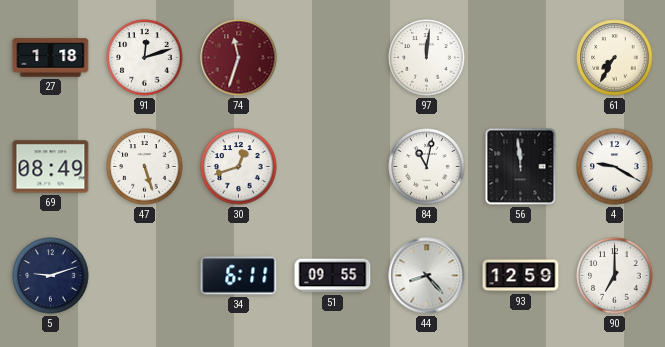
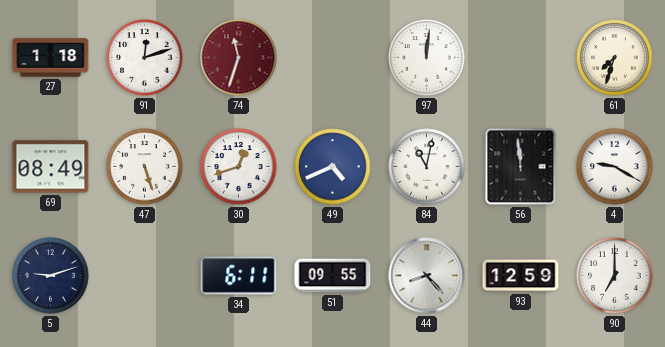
61: 7:35 -> 7:33
49: none -> 4:41
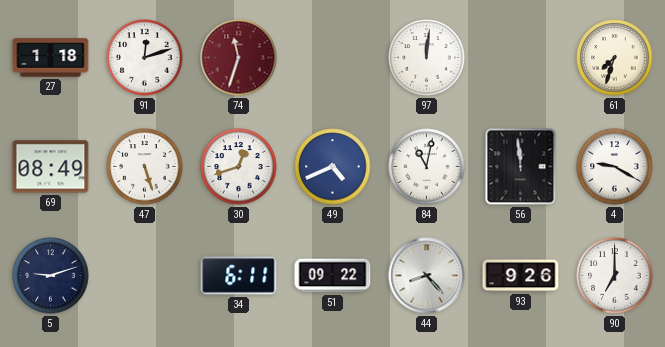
51: 09:55 -> 09:22
93: 12:59 -> 9:26
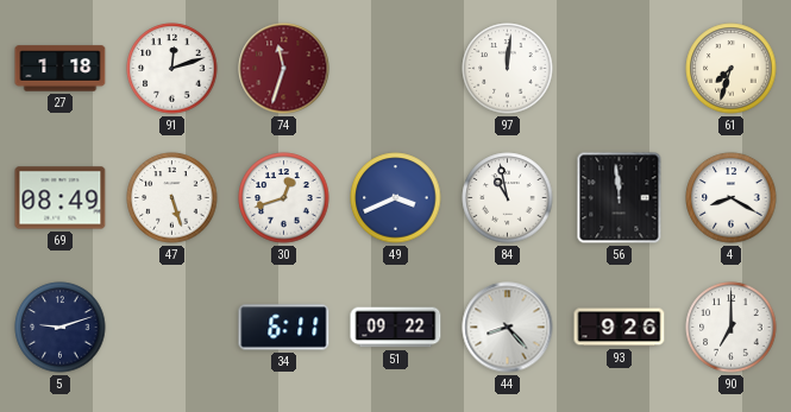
49: 4:41 -> 3:41
84: 11:02 -> 10:58
4: 9:20 -> 8:20
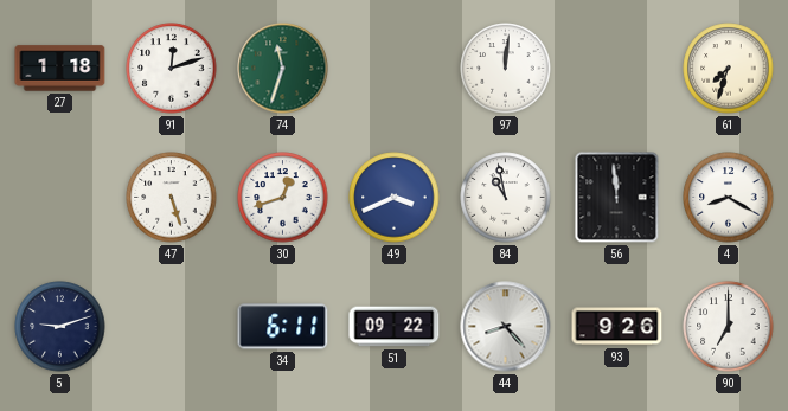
74 dial: burgundy -> green
69: 08:49 -> none
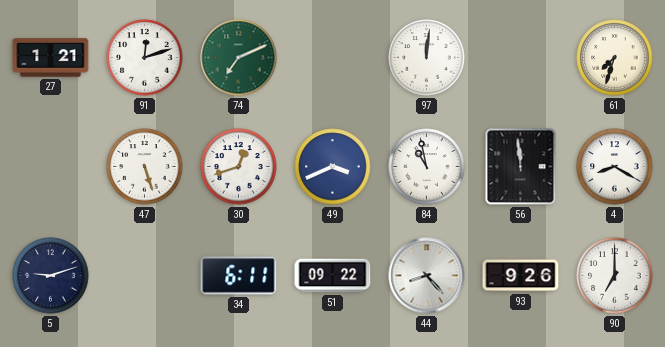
27: 1:18 -> 1:21
74: 11:33 -> 7:11
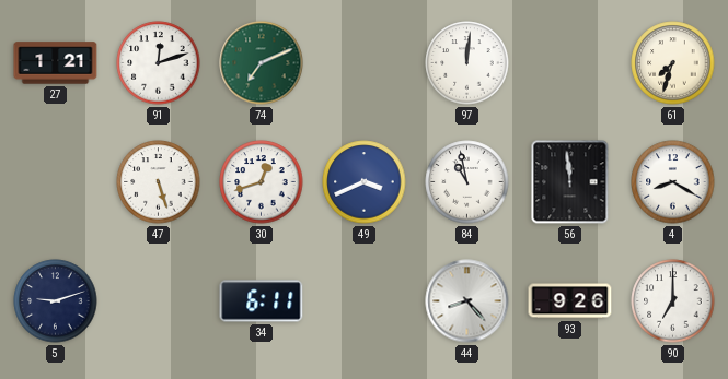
51: 09:22 -> none
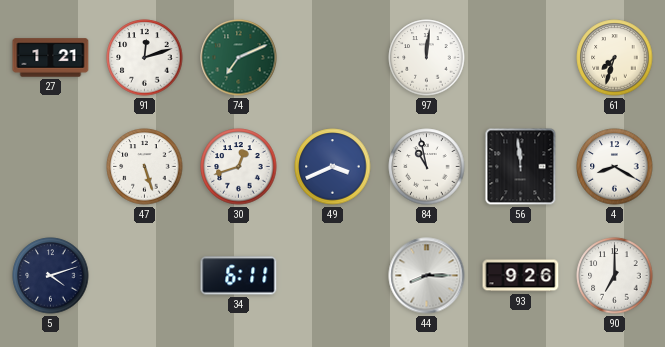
5: 9:12 -> 4:12
44: 8:23 -> 8:15
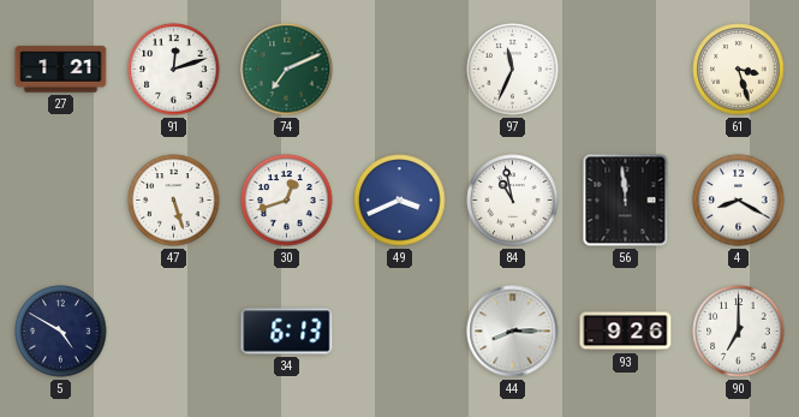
97: 12:01 -> 11:34
61: 7:33 -> 3:27
5: 4:12 -> 4:50
34: 6:11 -> 6:13
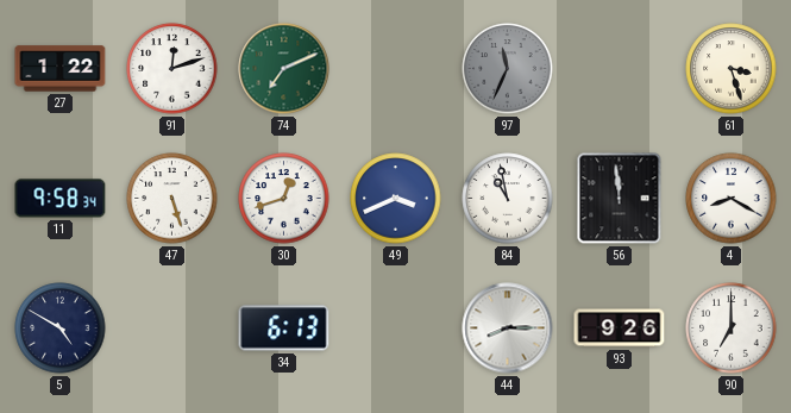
27: 1:21 -> 1:22
97 dial: white -> grey
11: none -> 9:58
